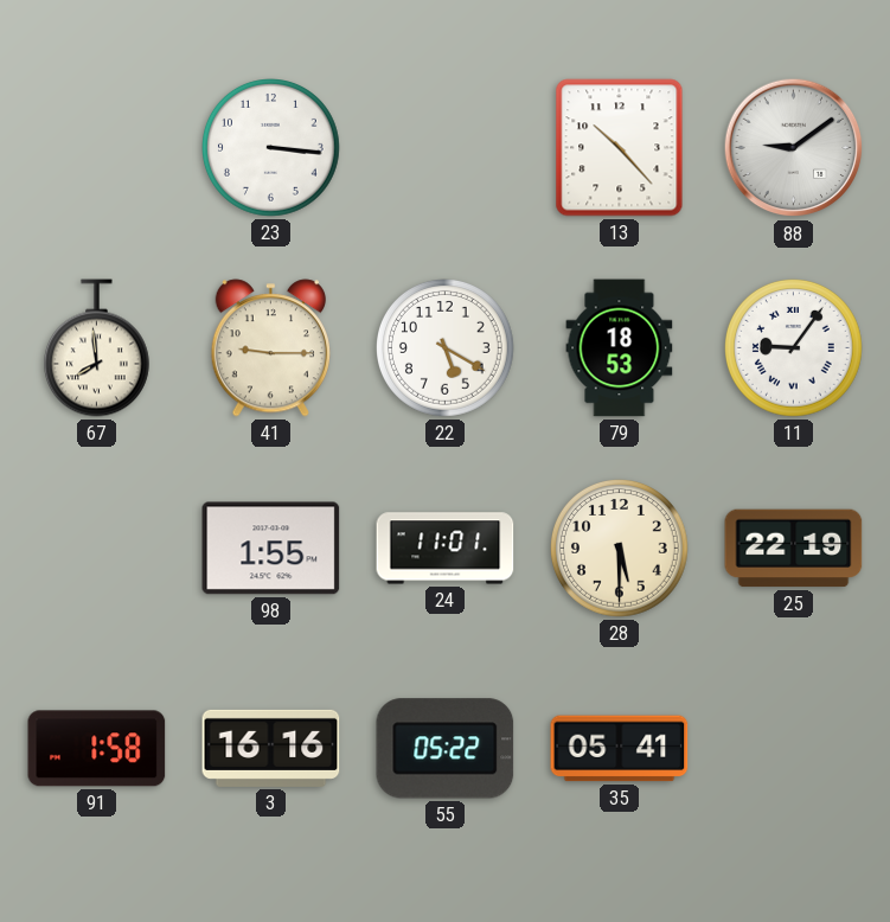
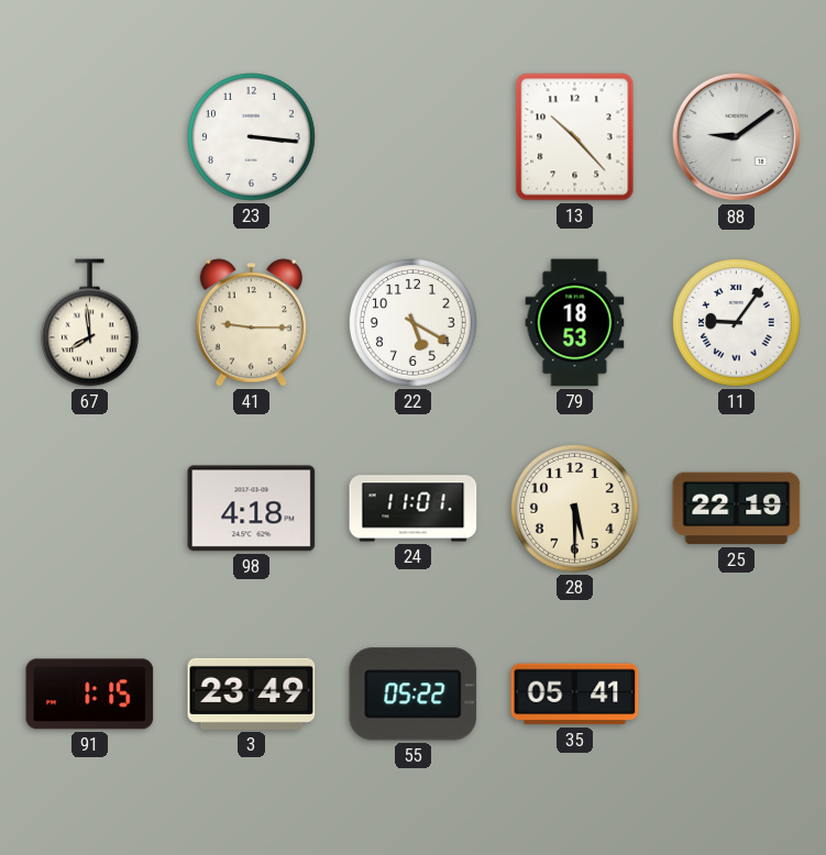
98: 1:55 -> 4:18
91: 1:58 -> 1:15
3: 16:16 -> 23:49
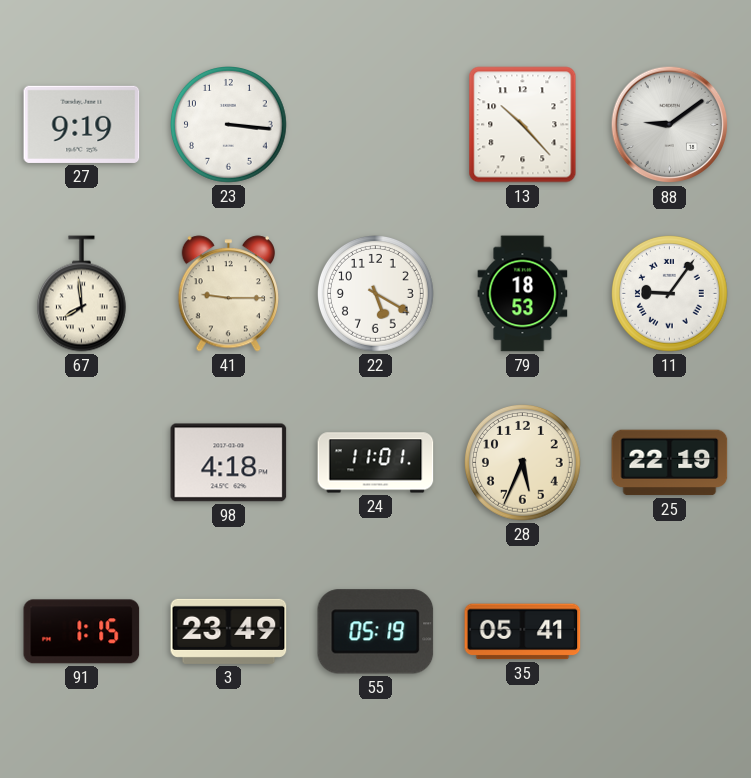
27: none -> 9:19
28: 5:30 -> 5:34
55: 05:22 -> 05:19
